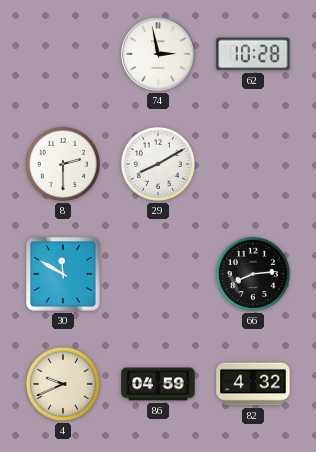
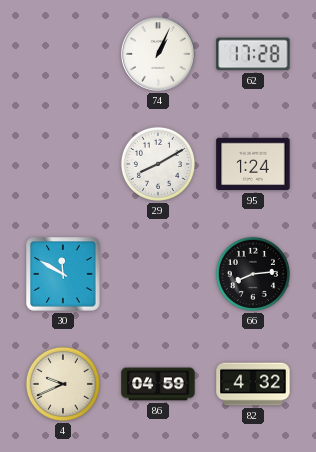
74: 2:58 -> 1:04
62: 10:28 -> 17:28
8: 2:30 -> none
95: none -> 1:24
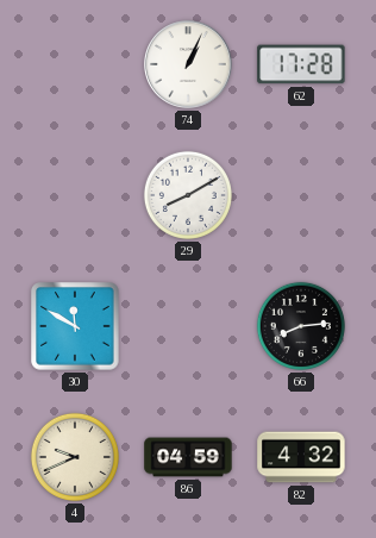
95: 1:24 -> none
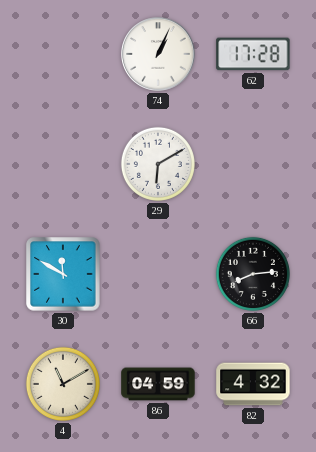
29: 8:10 -> 6:10
4: 9:41 -> 11:10
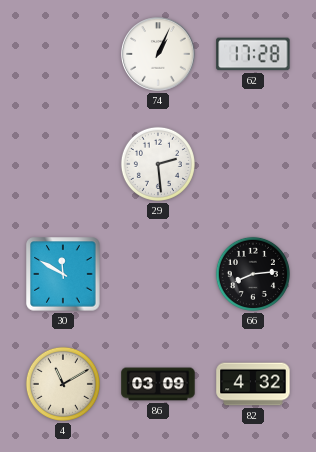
29: 6:10 -> 2:29
86: 04:59 -> 03:09
